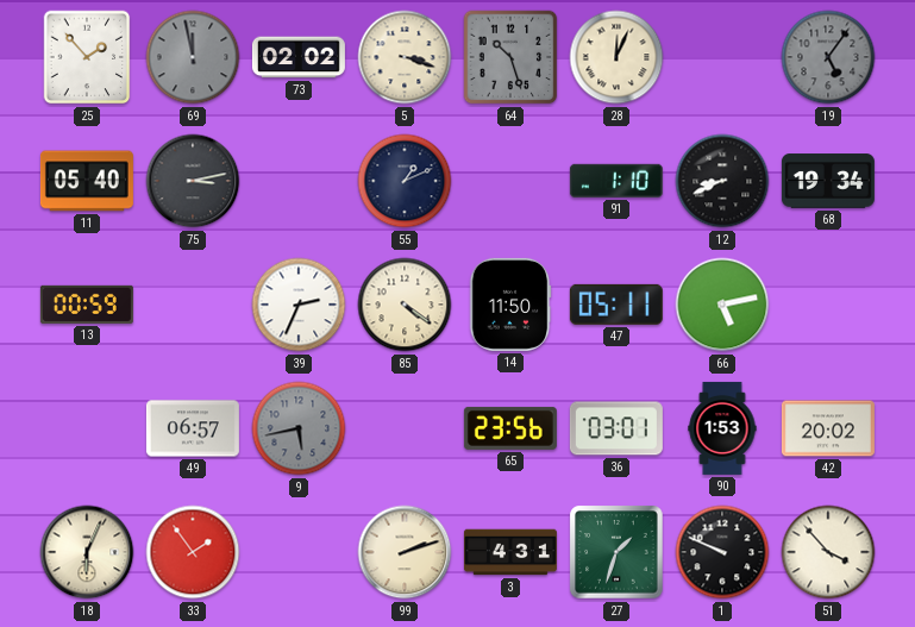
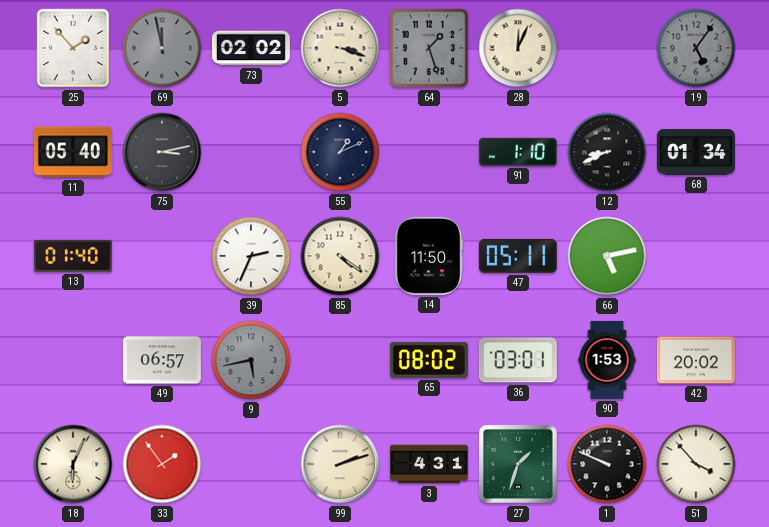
64: 10:27 -> 1:27
68: 19:34 -> 01:34
13: 00:59 -> 01:40
65: 23:56 -> 08:02
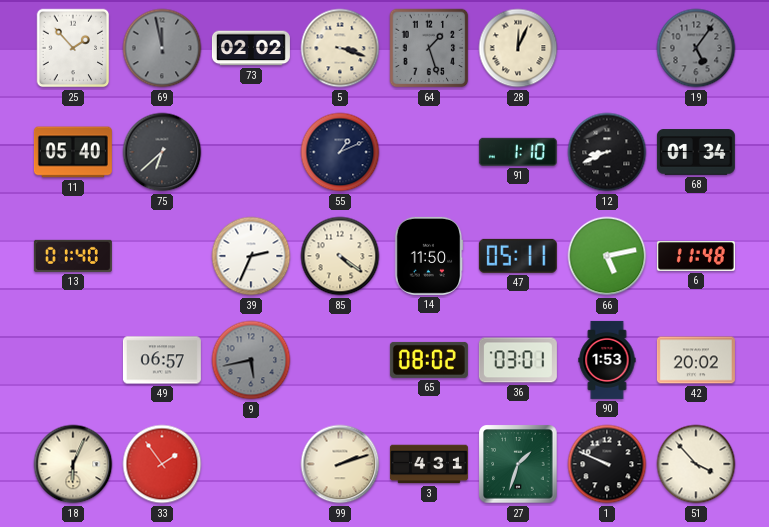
75: 3:13 -> 6:38
6: none -> 11:48
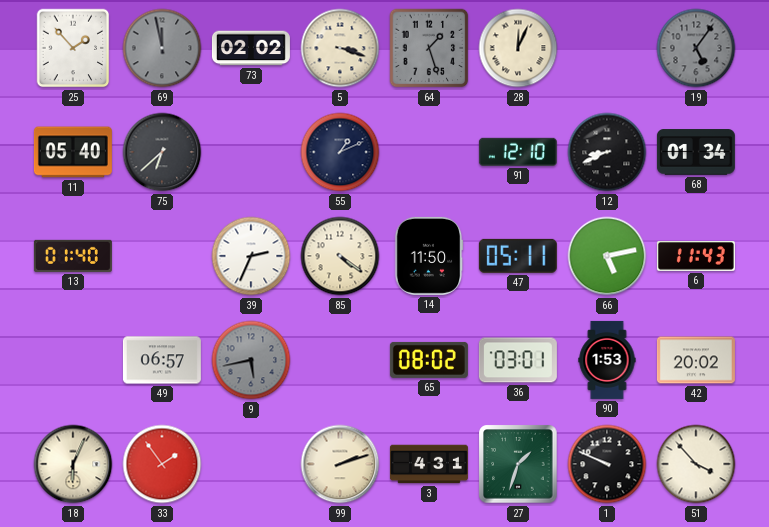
91: 1:10 -> 12:10
6: 11:48 -> 11:43
